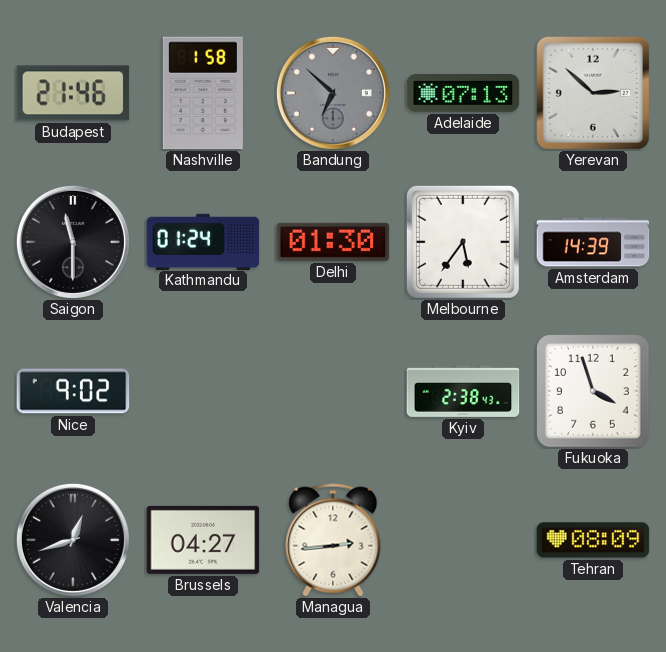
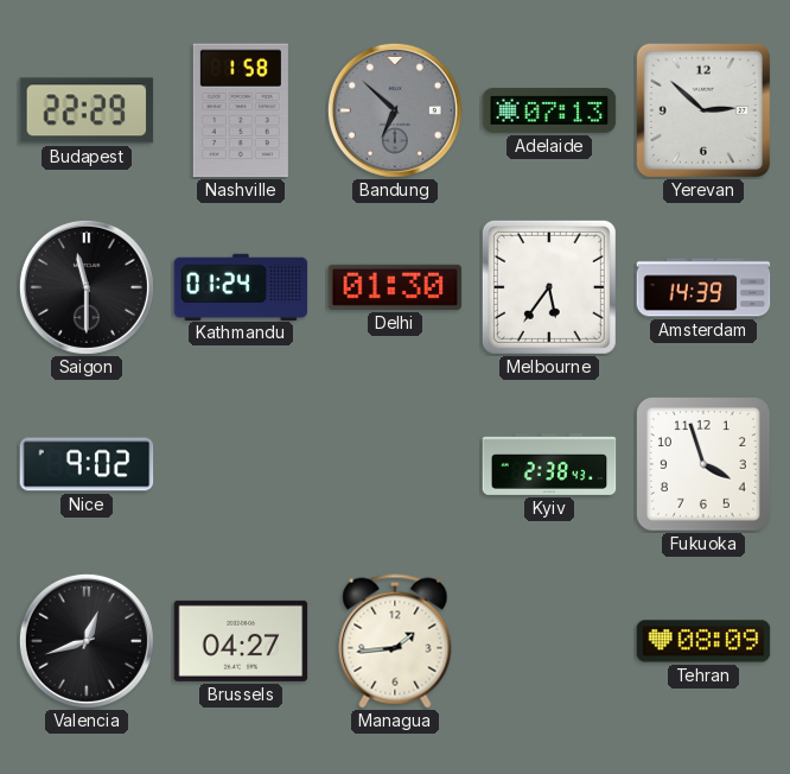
Budapest: 21:46 -> 22:29
Managua: 2:44 -> 1:44
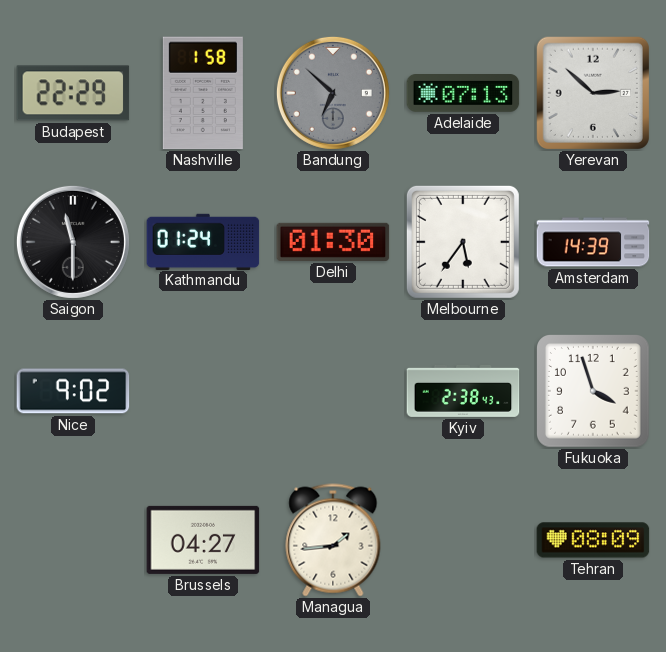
Valencia: 12:42 -> none
